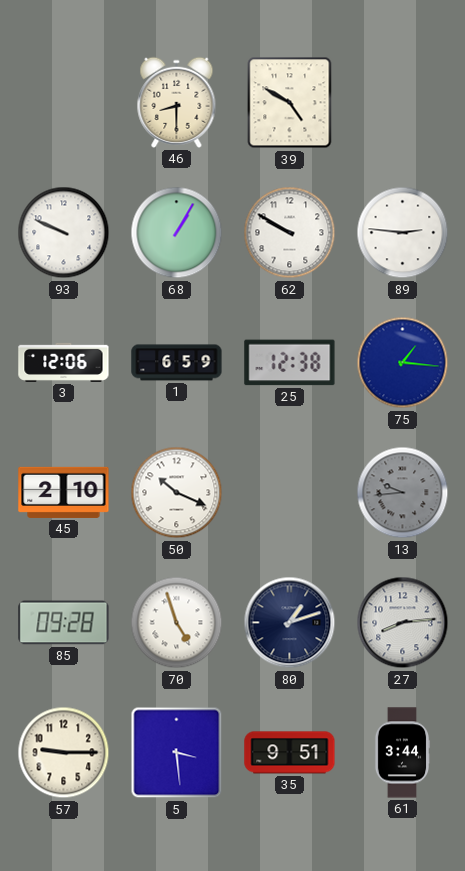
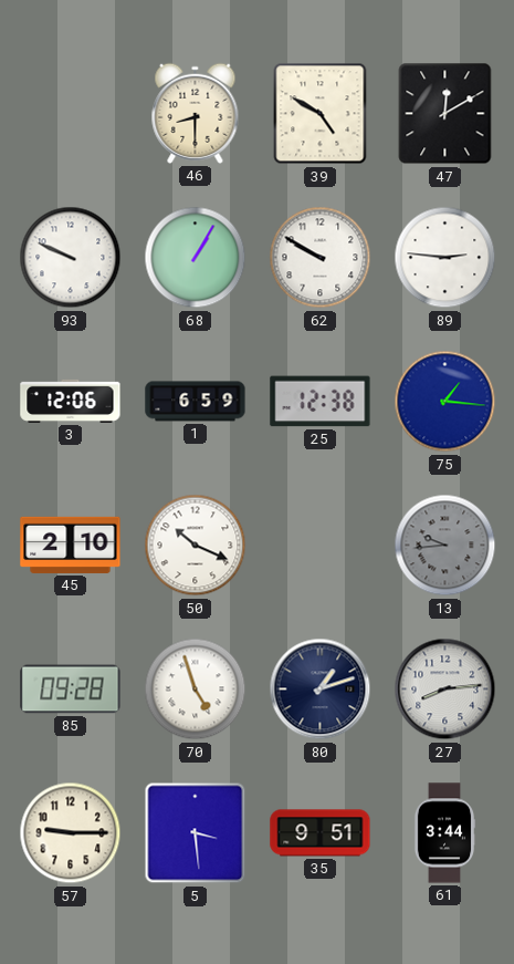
47: none -> 12:10
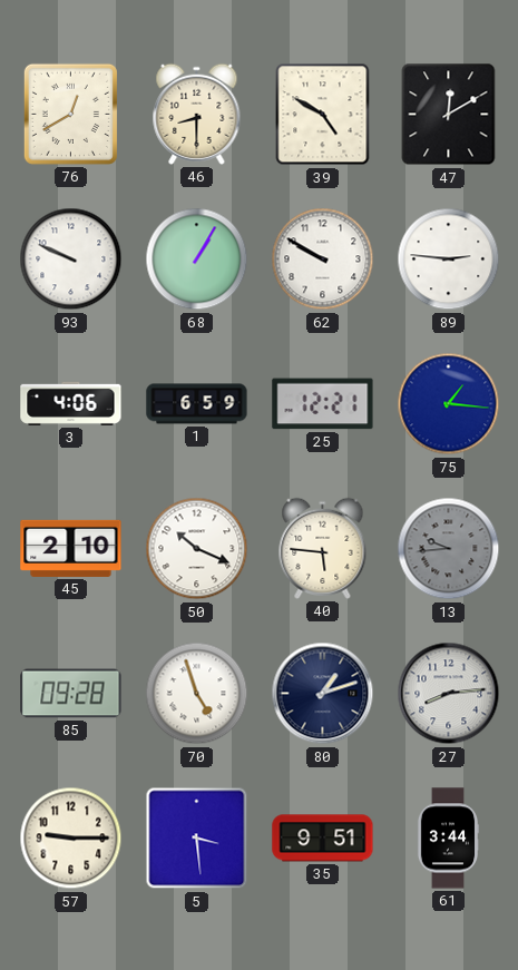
76: none -> 12:40
3: 12:06 -> 4:06
25: 12:38 -> 12:21
40: none -> 5:46
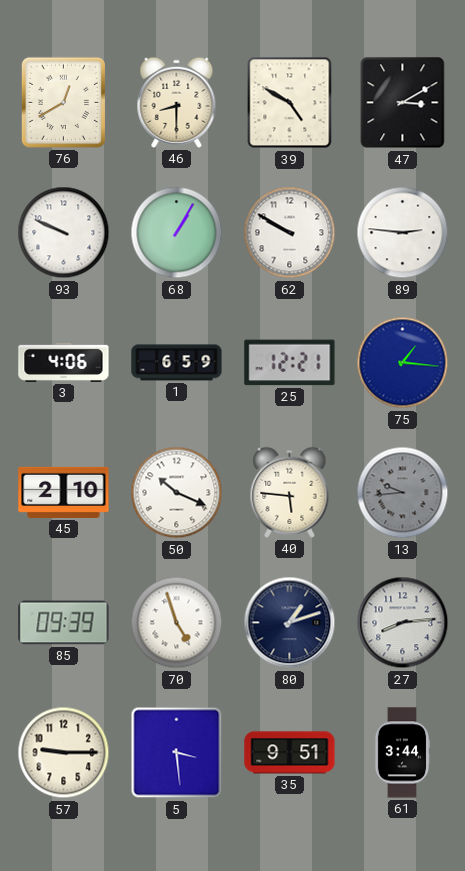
47: 12:10 -> 3:10
85: 09:28 -> 09:39
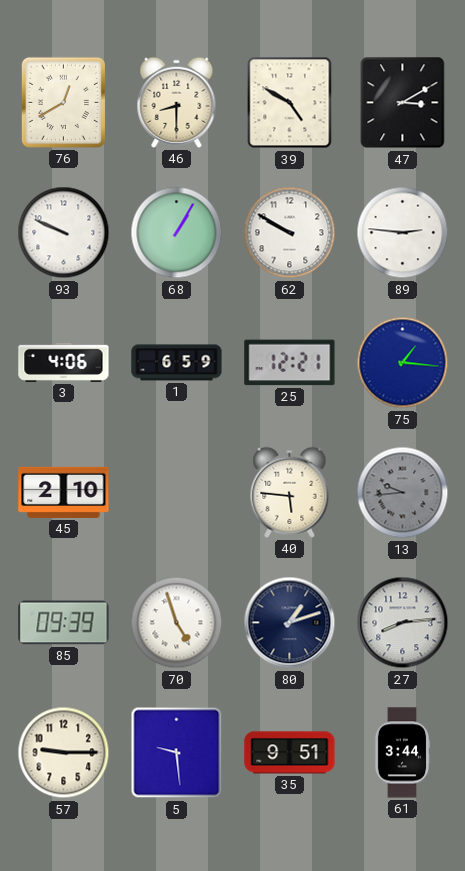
50: 10:19 -> none
5: 3:29 -> 9:29
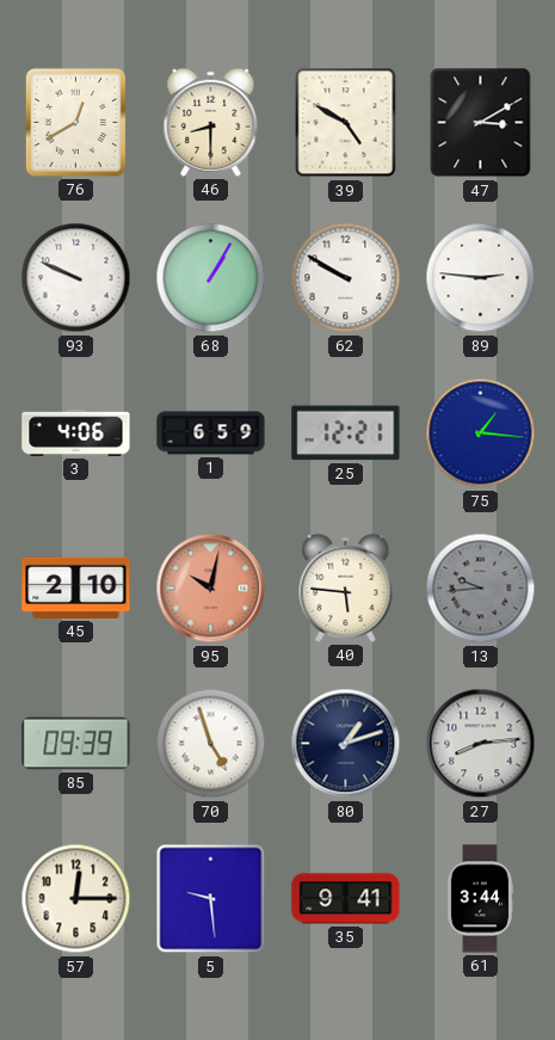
95: none -> 10:02
57: 9:15 -> 12:15
35: 9:51 -> 9:41
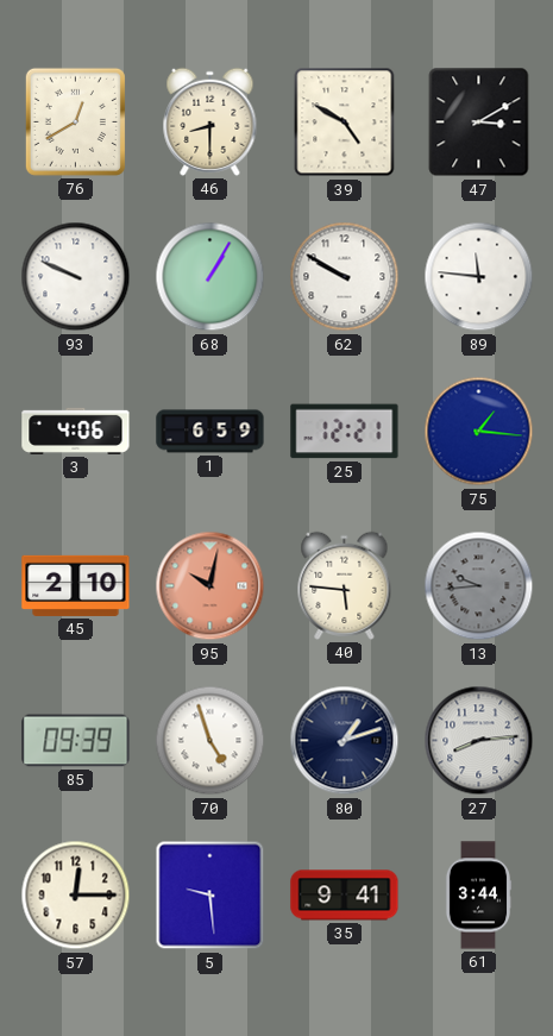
89: 2:46 -> 11:46
